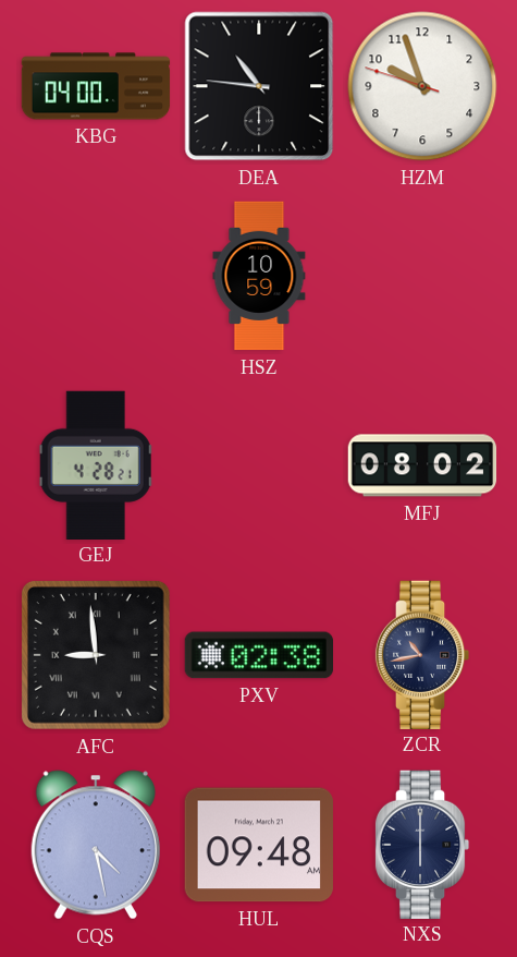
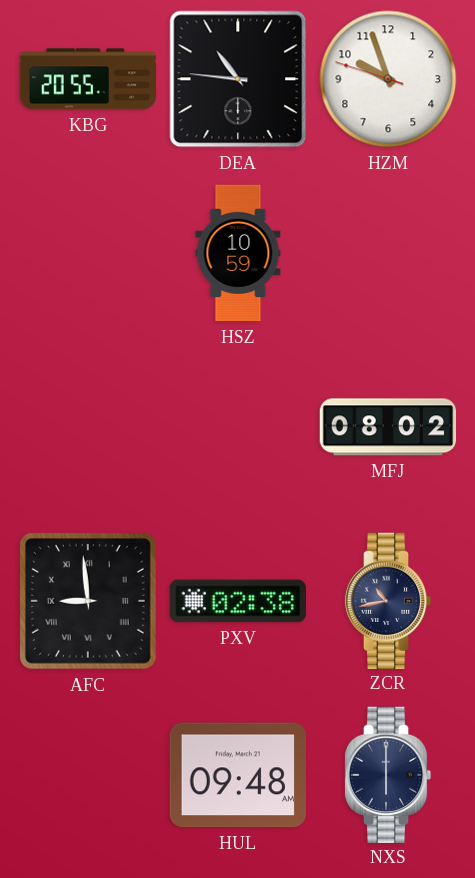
KBG: 04:00 -> 20:55
GEJ: 4:28 -> none
CQS: 4:28 -> none
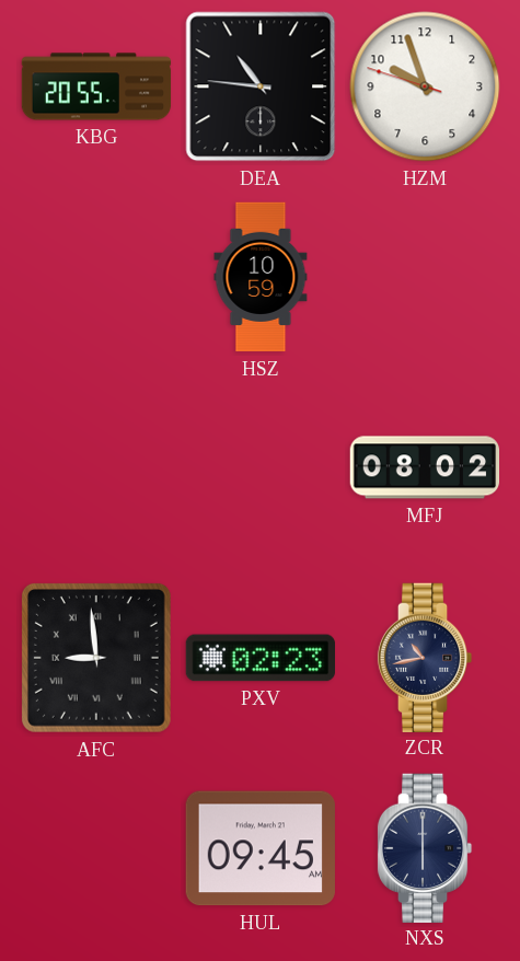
PXV: 02:38 -> 02:23
HUL: 09:48 -> 09:45
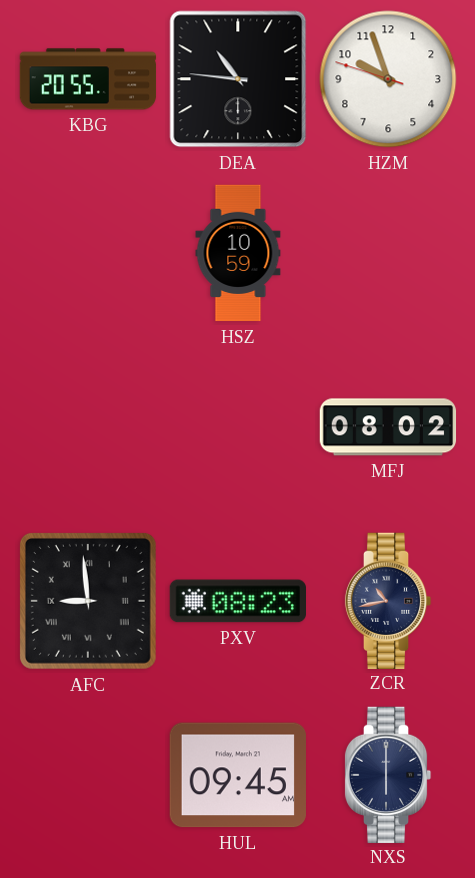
PXV: 02:23 -> 08:23
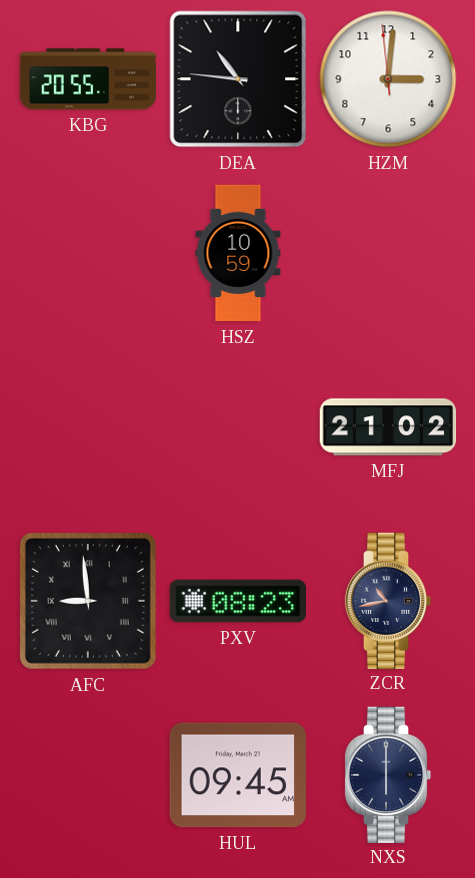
HZM: 9:56 -> 3:00
MFJ: 08:02 -> 21:02
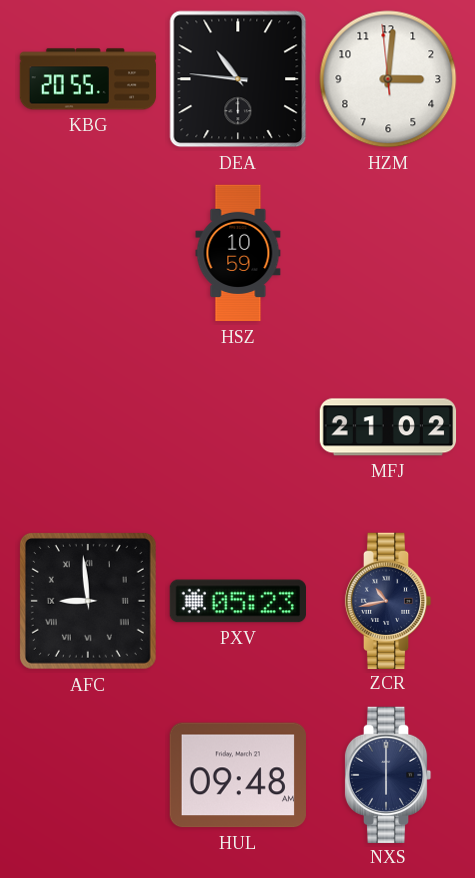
PXV: 08:23 -> 05:23
HUL: 09:45 -> 09:48
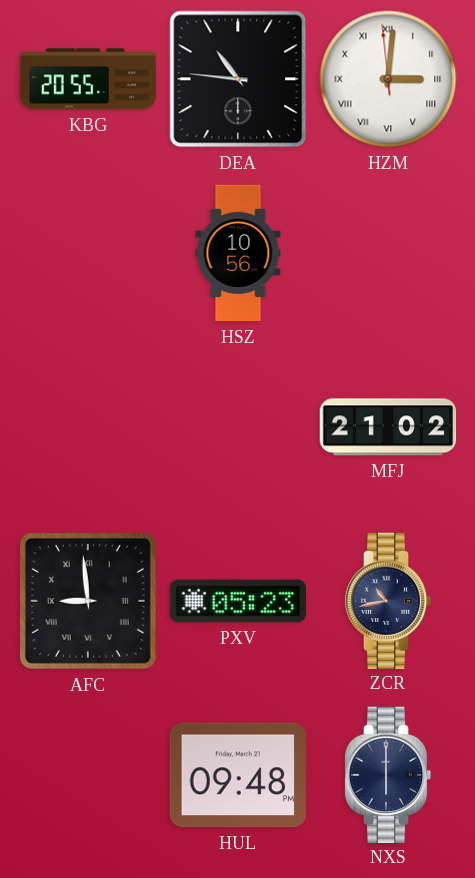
HZM numerals: Arabic -> Roman
HSZ: 10:59 -> 10:56
HUL: 09:48 AM -> 09:48 PM
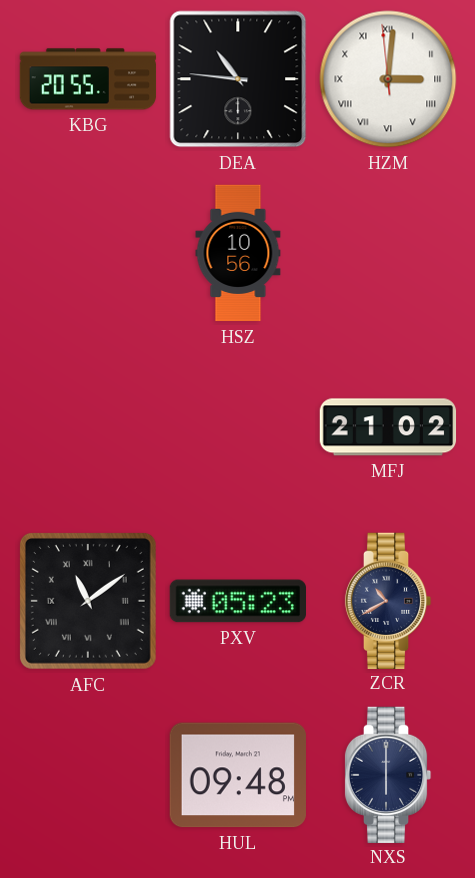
AFC: 8:59 -> 11:09
ZCR: 10:43 -> 10:40
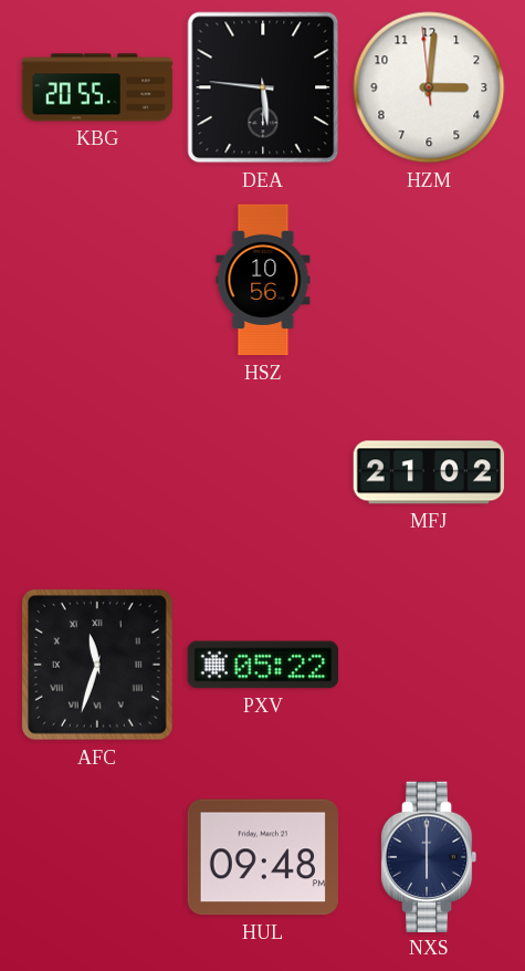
DEA: 10:46 -> 5:46
HZM numerals: Roman -> Arabic
AFC: 11:09 -> 11:33
PXV: 05:23 -> 05:22
ZCR: 10:40 -> none
